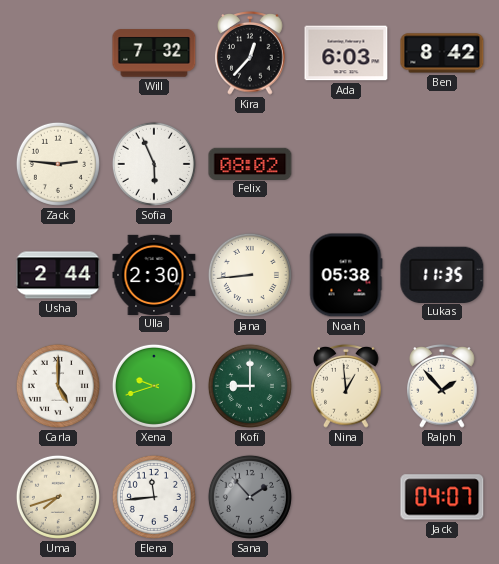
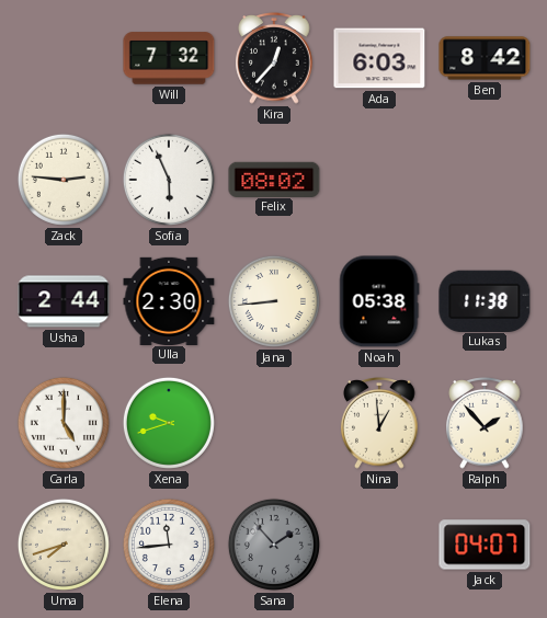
Lukas: 11:35 -> 11:38
Kofi: 9:00 -> none
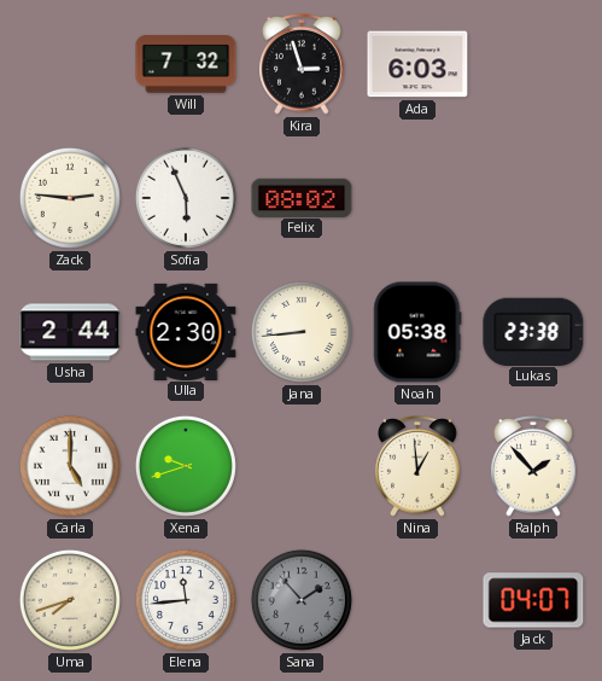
Kira: 12:37 -> 2:57
Ben: 8:42 -> none
Lukas: 11:38 -> 23:38
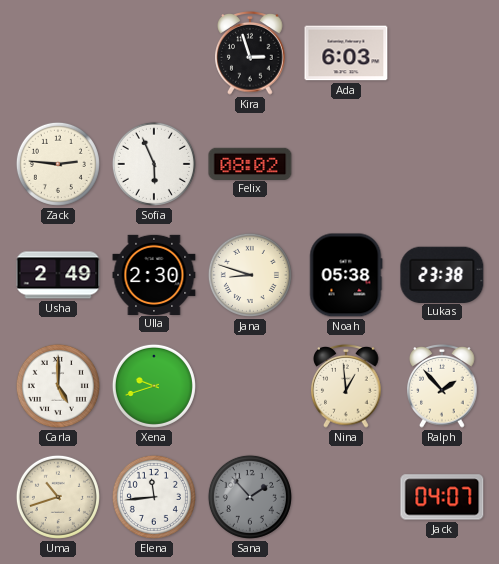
Will: 7:32 -> none
Usha: 2:44 -> 2:49
Jana: 8:44 -> 8:48
Uma: 7:42 -> 10:42
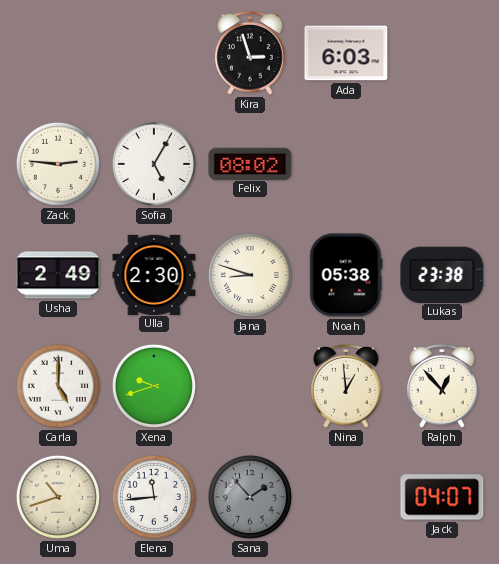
Sofia: 5:56 -> 5:05
Ralph: 1:53 -> 12:53
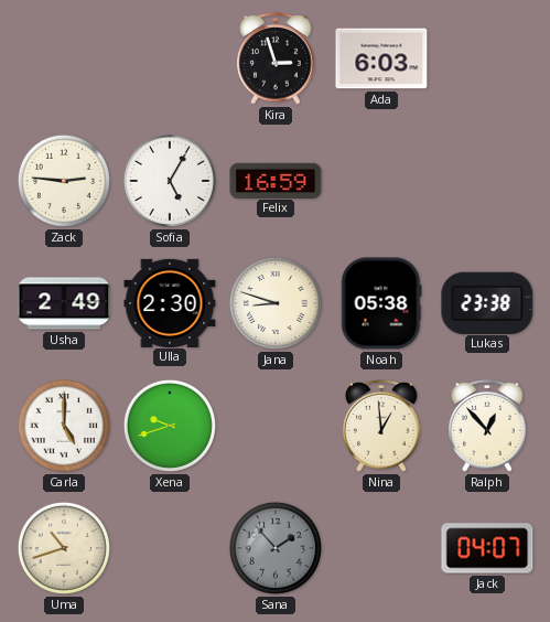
Felix: 08:02 -> 16:59
Elena: 11:44 -> none
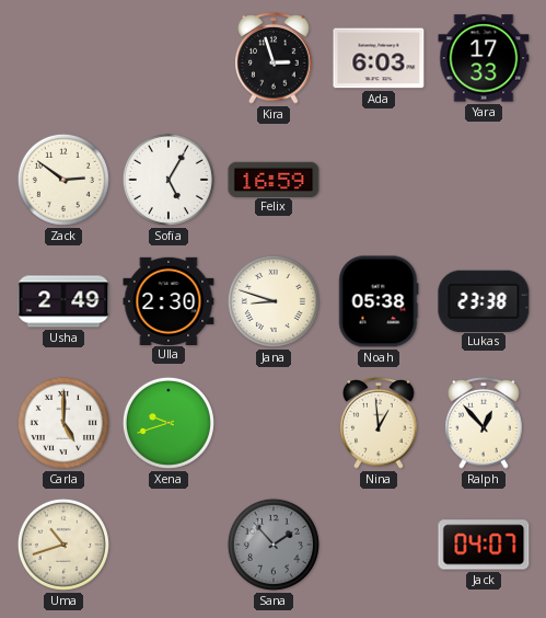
Yara: none -> 17:33
Zack: 2:46 -> 2:51
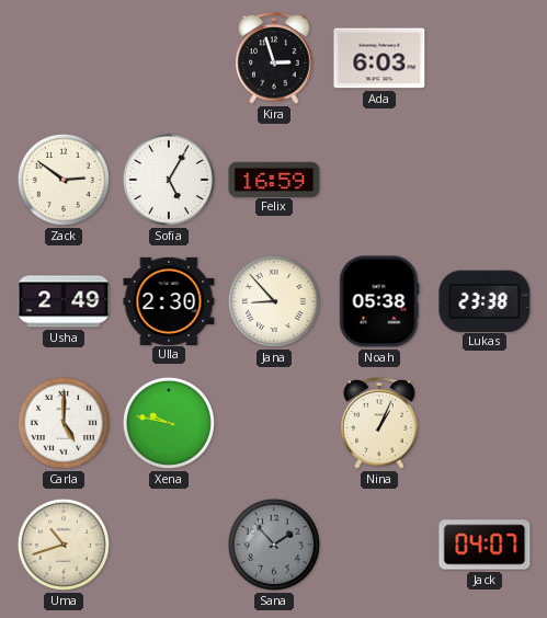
Yara: 17:33 -> none
Jana: 8:48 -> 8:53
Xena: 9:42 -> 9:47
Nina: 12:59 -> 1:04
Ralph: 12:53 -> none
